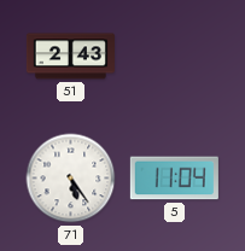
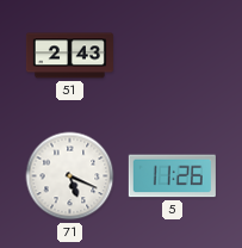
71: 5:24 -> 5:19
5: 11:04 -> 11:26
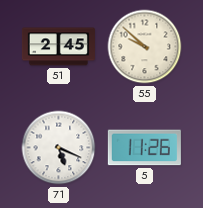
51: 2:43 -> 2:45
55: none -> 9:52
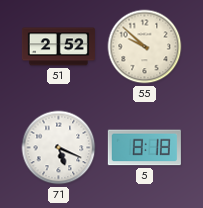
51: 2:45 -> 2:52
5: 11:26 -> 8:18
